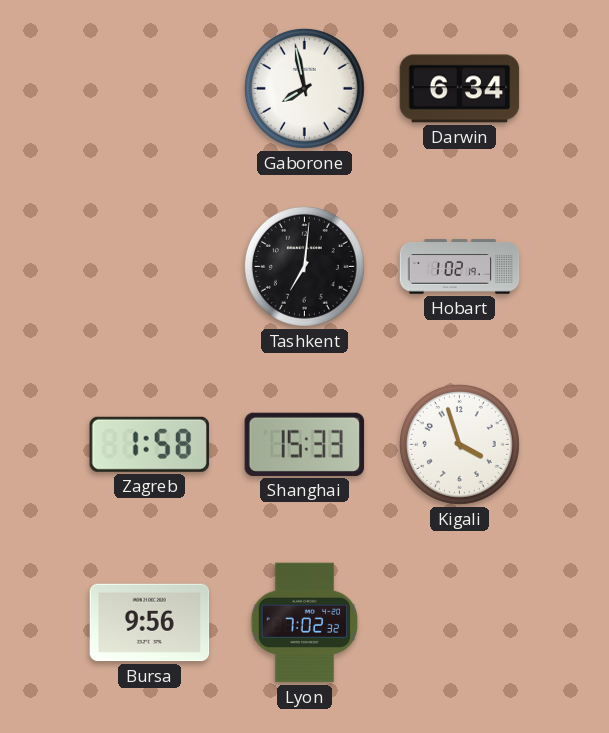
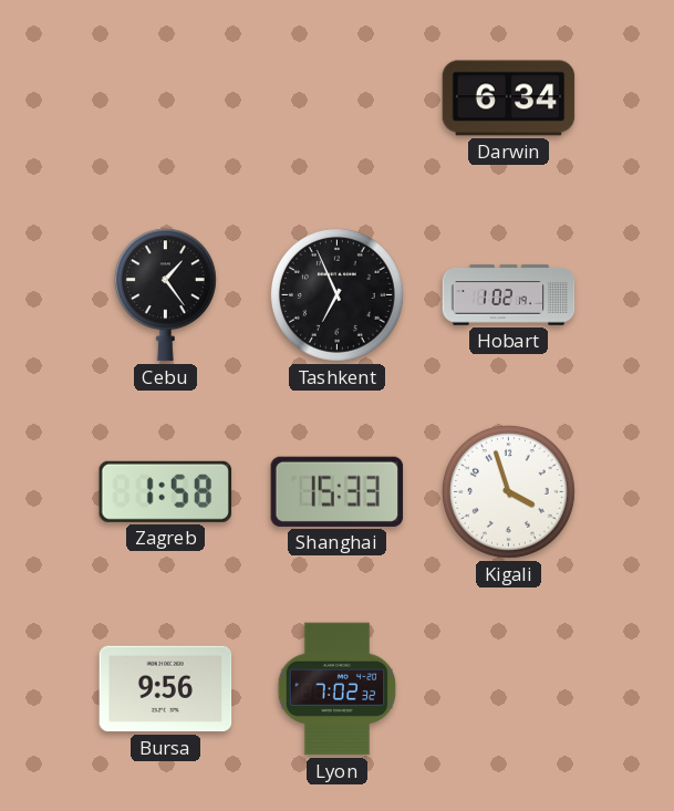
Gaborone: 7:58 -> none
Cebu: none -> 1:24
Tashkent: 7:01 -> 6:56
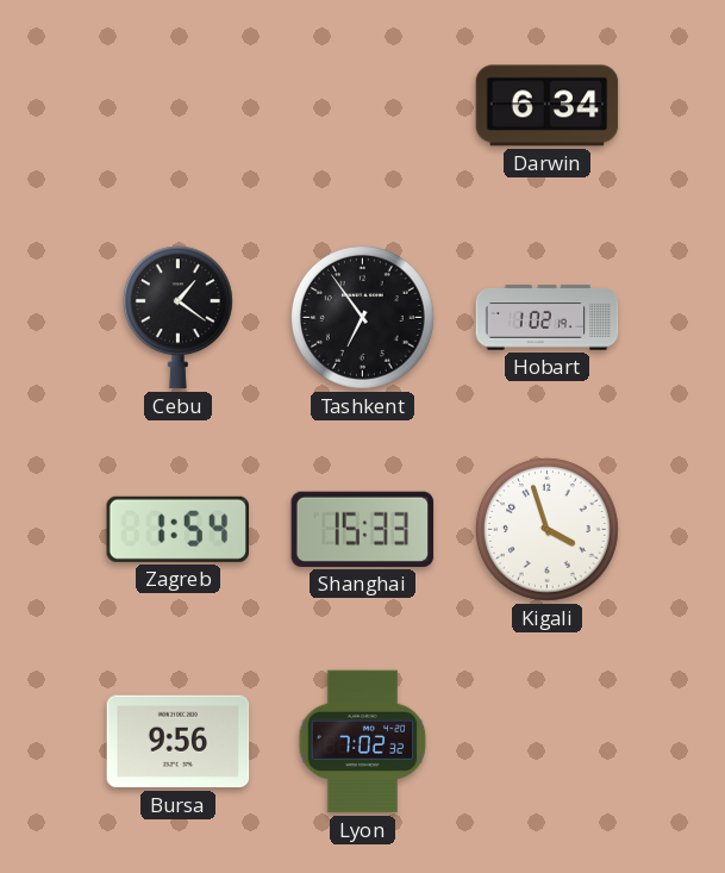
Cebu: 1:24 -> 1:21
Tashkent: 6:56 -> 6:54
Zagreb: 1:58 -> 1:54
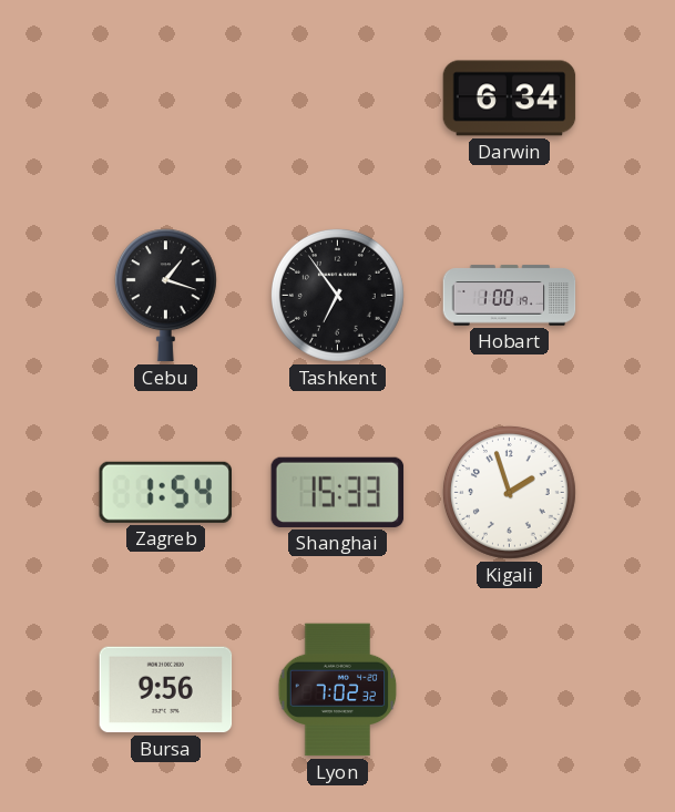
Cebu: 1:21 -> 1:18
Hobart: 1:02 -> 1:00
Kigali: 3:57 -> 1:57
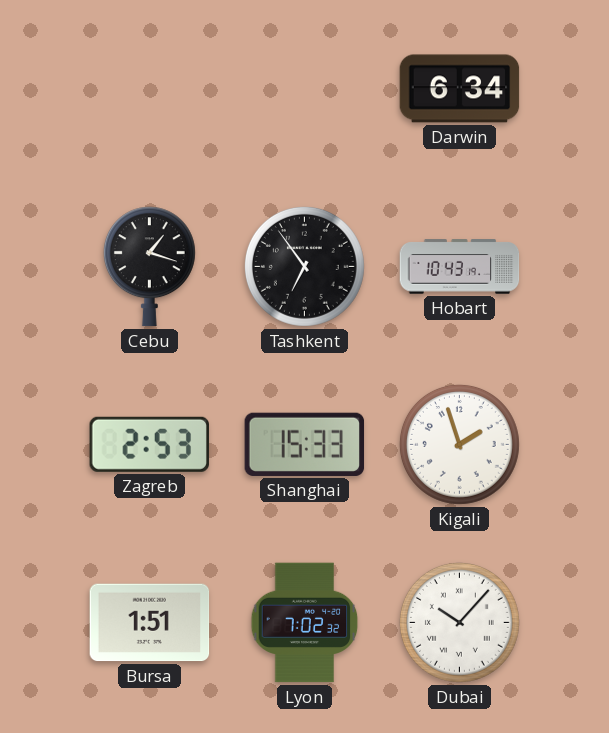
Hobart: 1:00 -> 10:43
Zagreb: 1:54 -> 2:53
Bursa: 9:56 -> 1:51
Dubai: none -> 10:07
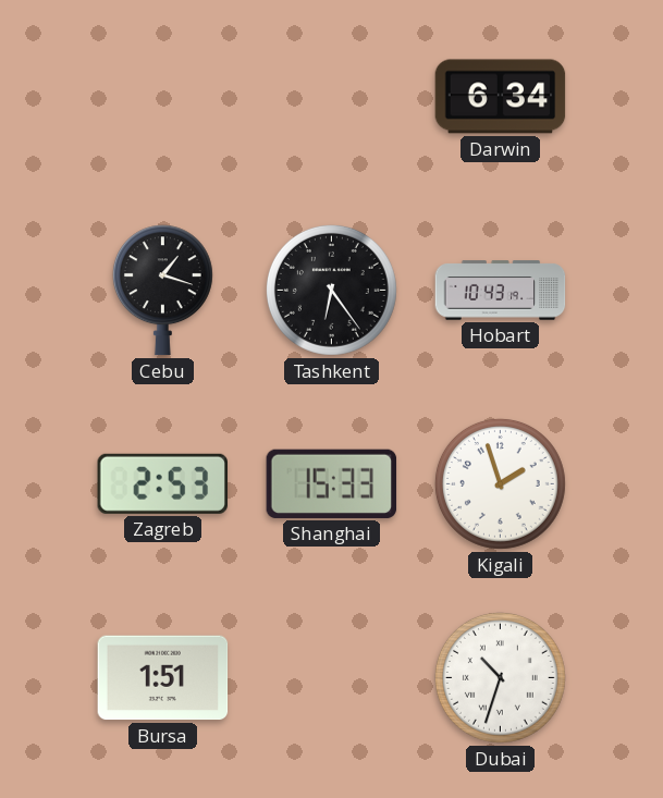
Tashkent: 6:54 -> 6:24
Lyon: 7:02 -> none
Dubai: 10:07 -> 10:33
